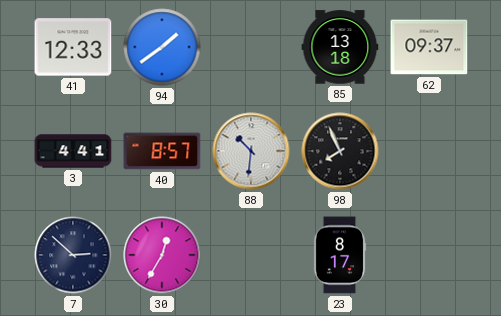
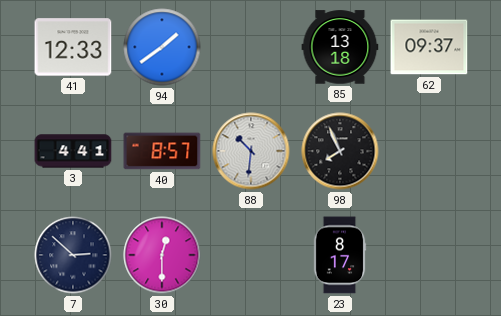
30: 12:35 -> 12:30
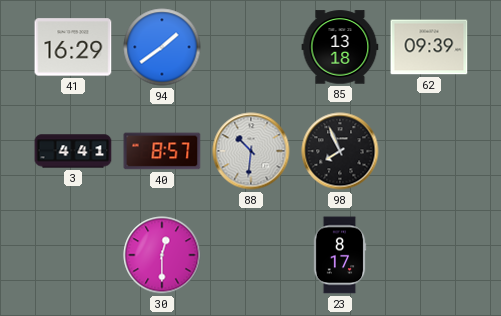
41: 12:33 -> 16:29
62: 09:37 -> 09:39
7: 2:52 -> none
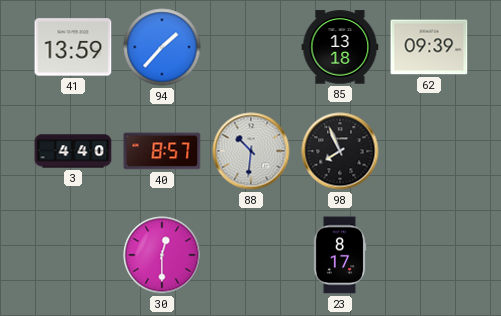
41: 16:29 -> 13:59
94: 1:39 -> 1:37
3: 4:41 -> 4:40
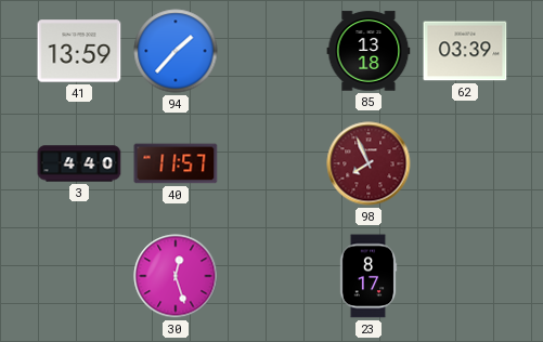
62: 09:39 -> 03:39
40: 8:57 -> 11:57
88: 10:31 -> none
98 dial: black -> burgundy
30: 12:30 -> 12:27
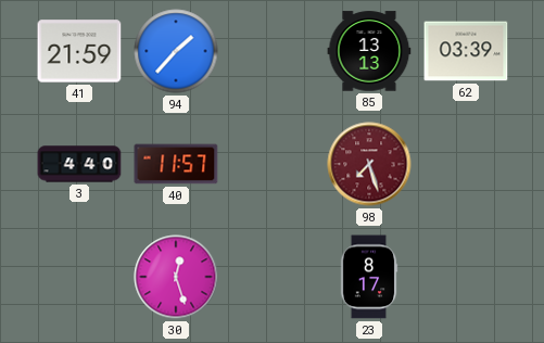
41: 13:59 -> 21:59
85: 13:18 -> 13:13
98: 7:56 -> 7:27
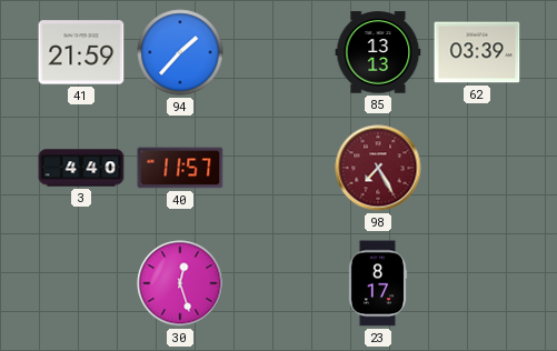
98: 7:27 -> 7:25
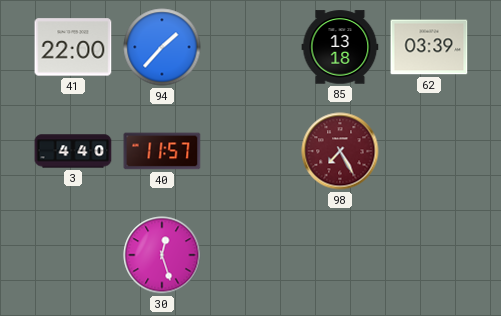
41: 21:59 -> 22:00
85: 13:13 -> 13:18
23: 8:17 -> none
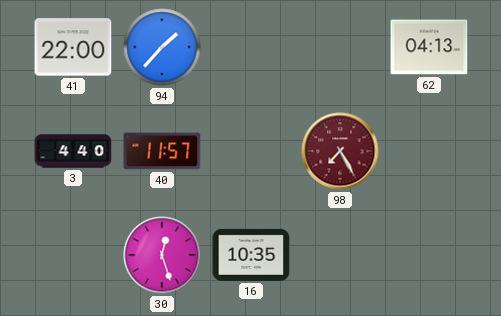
85: 13:18 -> none
62: 03:39 -> 04:13
16: none -> 10:35
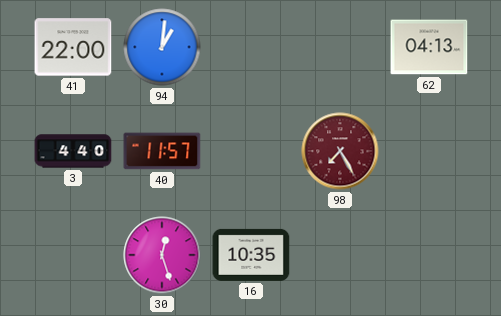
94: 1:37 -> 1:01
